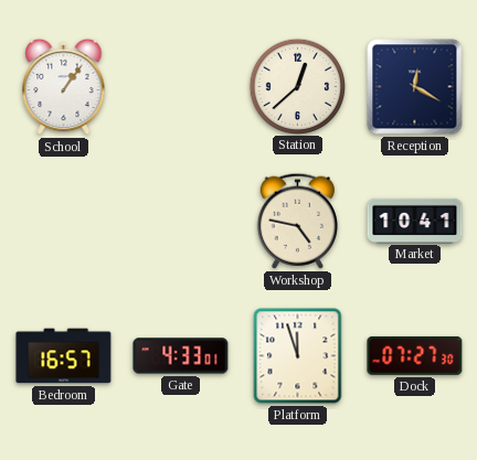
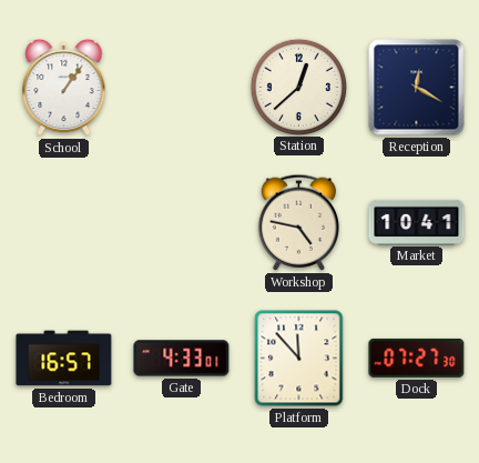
Platform: 11:57 -> 11:53
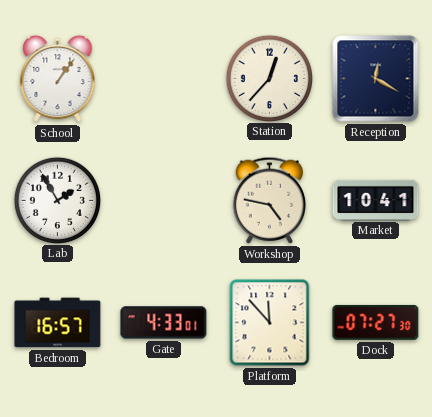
Station: 12:38 -> 12:37
Lab: none -> 1:55
